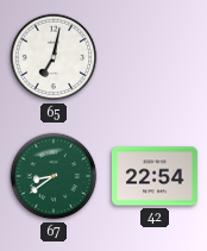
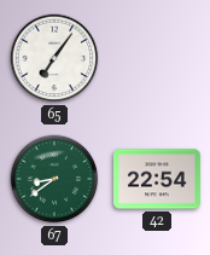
65: 7:02 -> 7:06
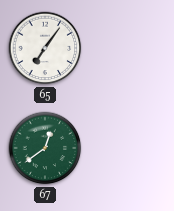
67: 8:39 -> 12:39
42: 22:54 -> none
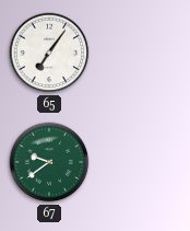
67: 12:39 -> 9:39
